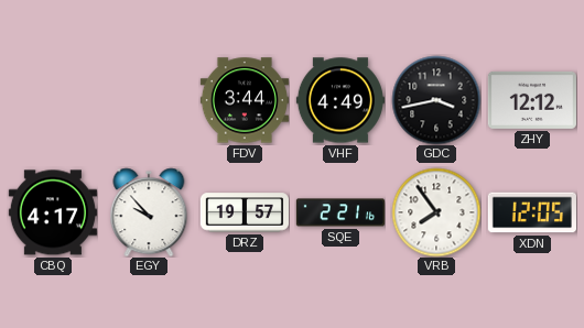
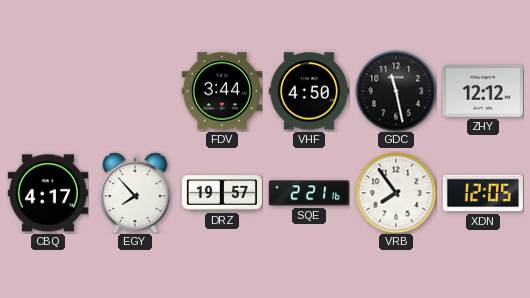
VHF: 4:49 -> 4:50
GDC: 3:43 -> 11:28
EGY: 9:53 -> 7:53
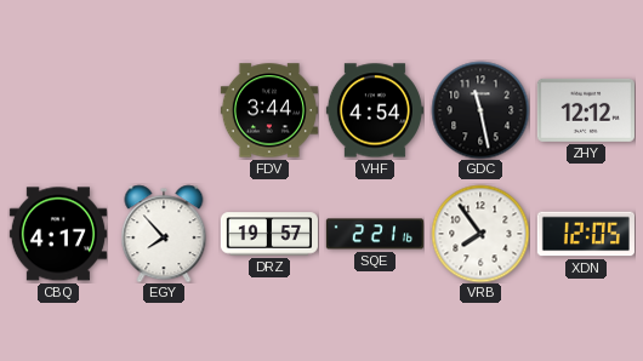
VHF: 4:50 -> 4:54
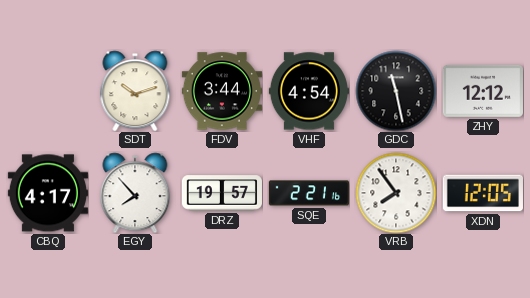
SDT: none -> 10:12
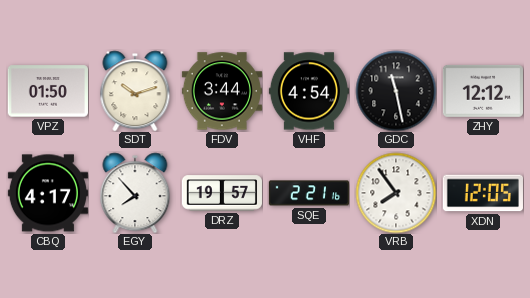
VPZ: none -> 01:50
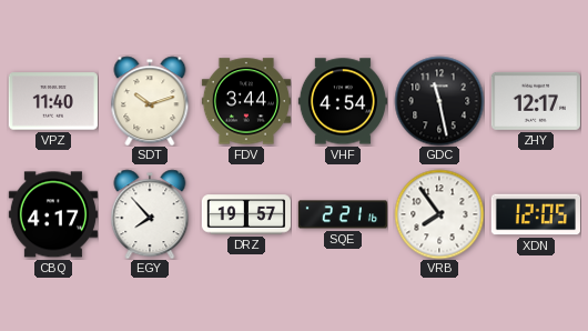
VPZ: 01:50 -> 11:40
ZHY: 12:12 -> 12:17
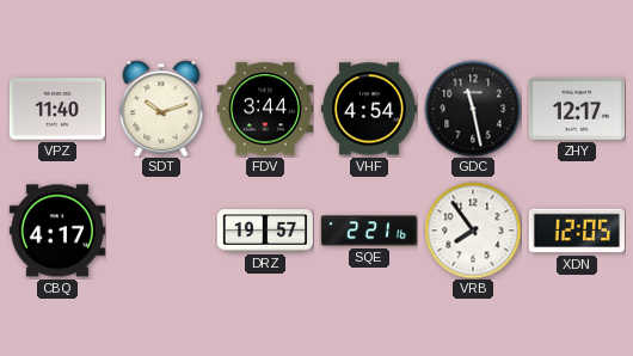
EGY: 7:53 -> none
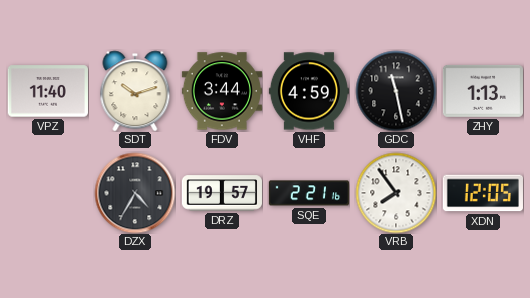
VHF: 4:54 -> 4:59
ZHY: 12:17 -> 1:13
CBQ: 4:17 -> none
DZX: none -> 4:35
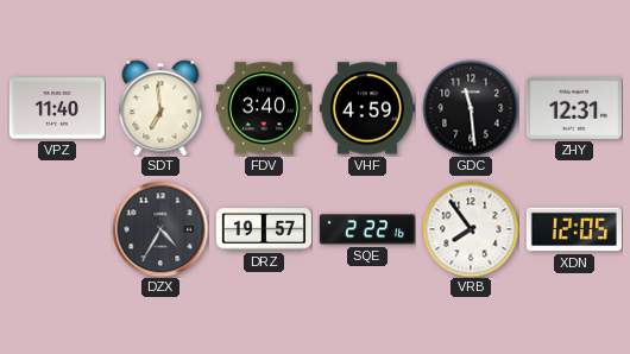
SDT: 10:12 -> 6:59
FDV: 3:44 -> 3:40
GDC: 11:28 -> 11:29
ZHY: 1:13 -> 12:31
SQE: 2:21 -> 2:22
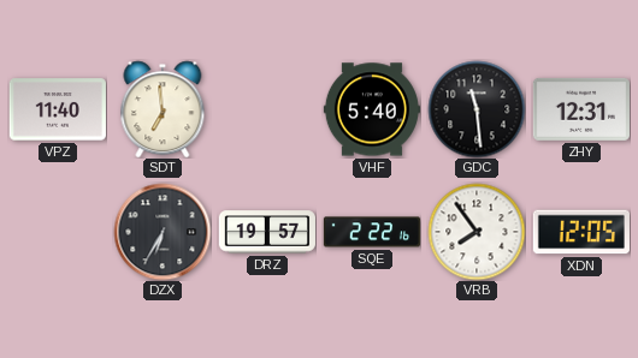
FDV: 3:40 -> none
VHF: 4:59 -> 5:40
DZX: 4:35 -> 6:35
